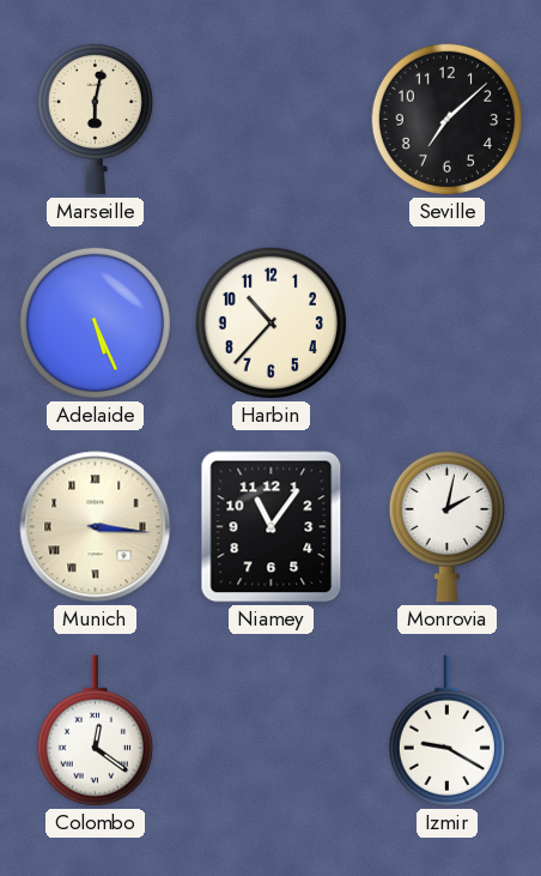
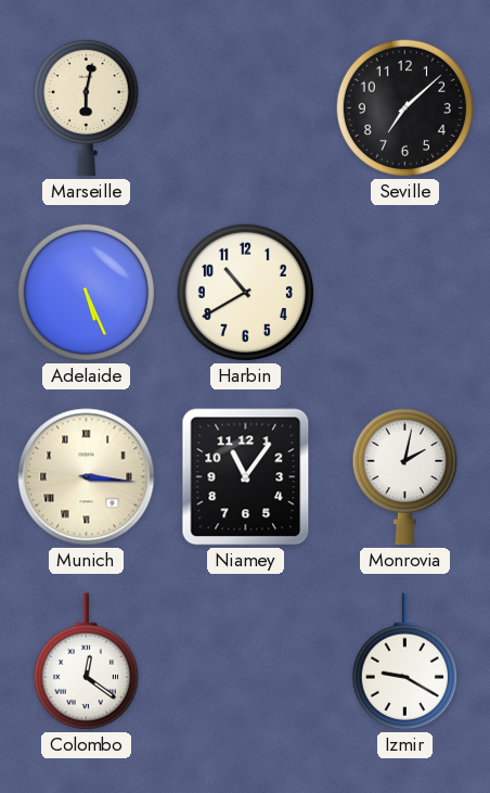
Harbin: 10:37 -> 10:40
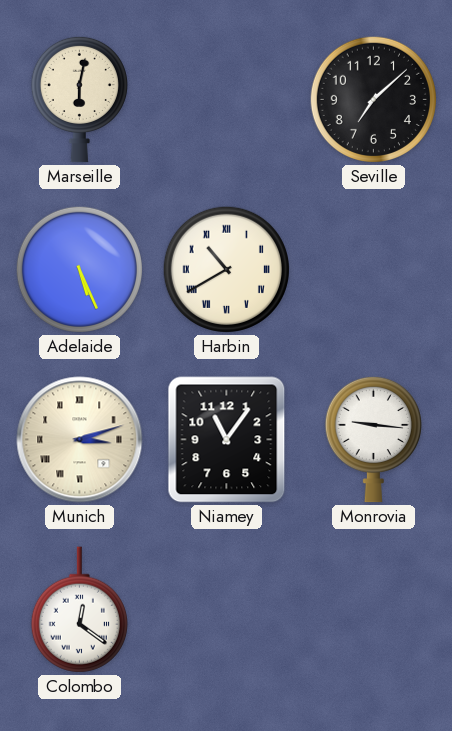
Harbin numerals: Arabic -> Roman
Munich: 3:16 -> 3:12
Monrovia: 2:02 -> 9:16
Izmir: 9:20 -> none
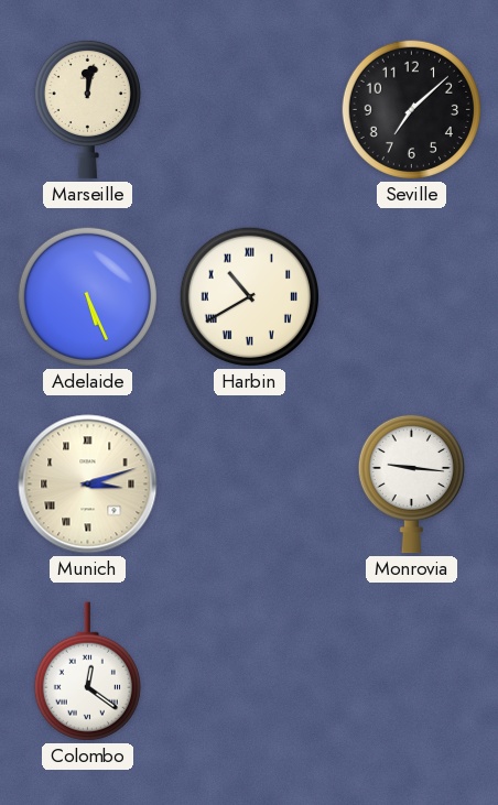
Marseille: 6:02 -> 12:02
Niamey: 11:06 -> none
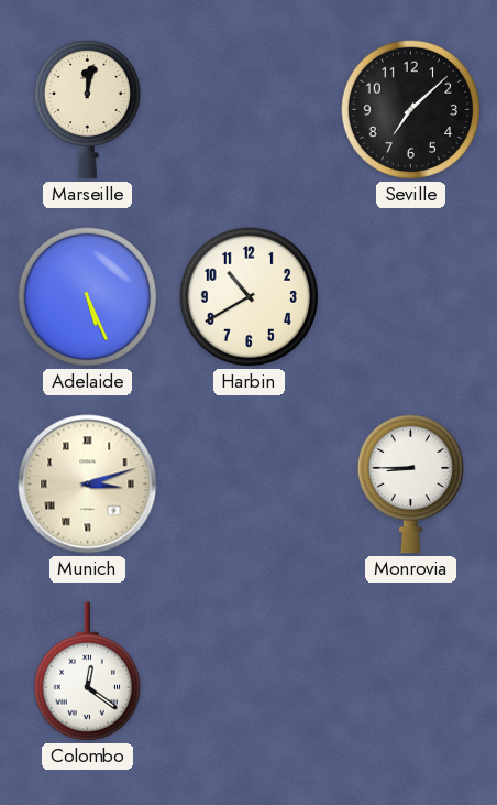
Harbin numerals: Roman -> Arabic
Monrovia: 9:16 -> 8:45
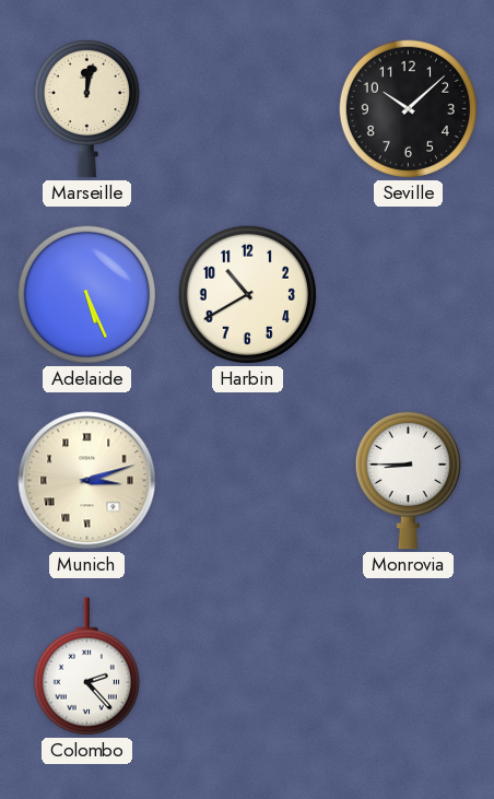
Seville: 7:08 -> 10:08
Colombo: 12:21 -> 2:23
